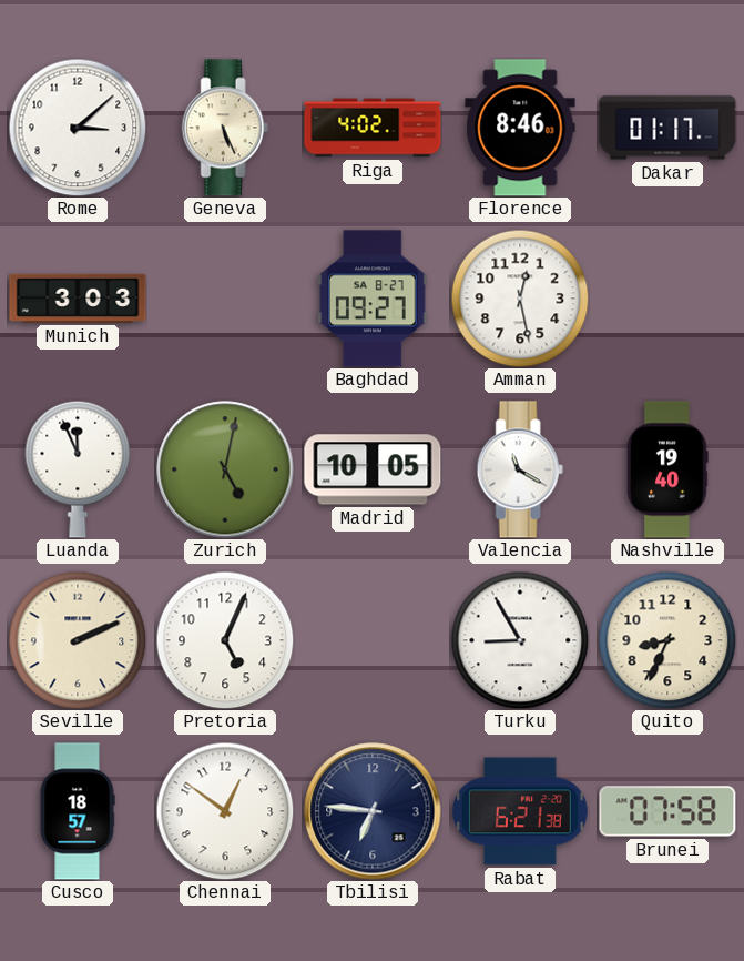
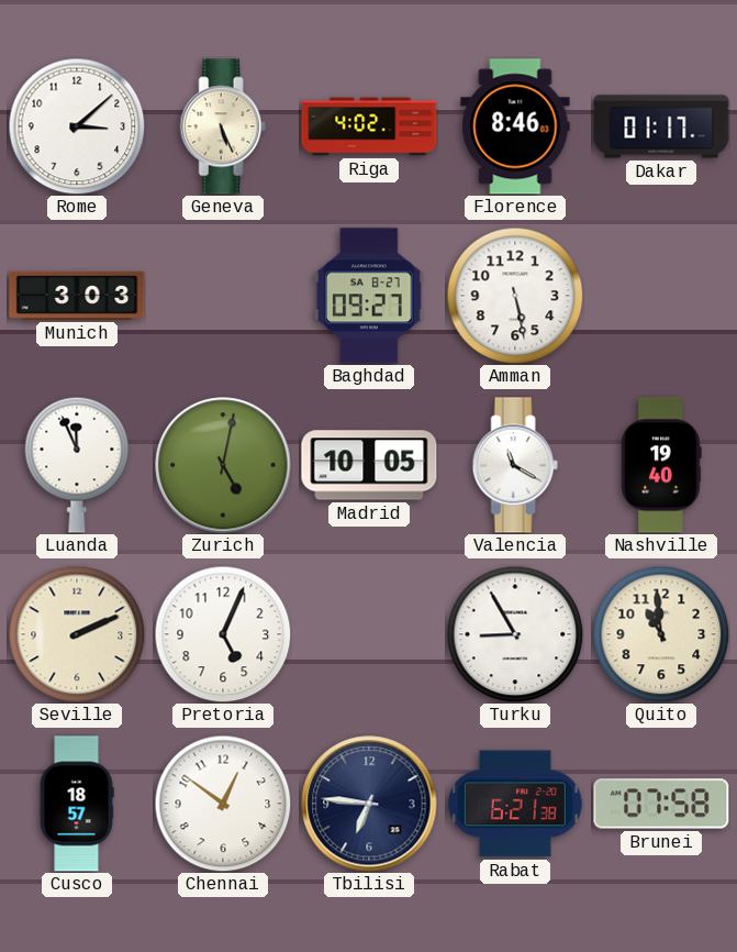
Amman: 12:28 -> 5:28
Quito: 8:34 -> 10:59
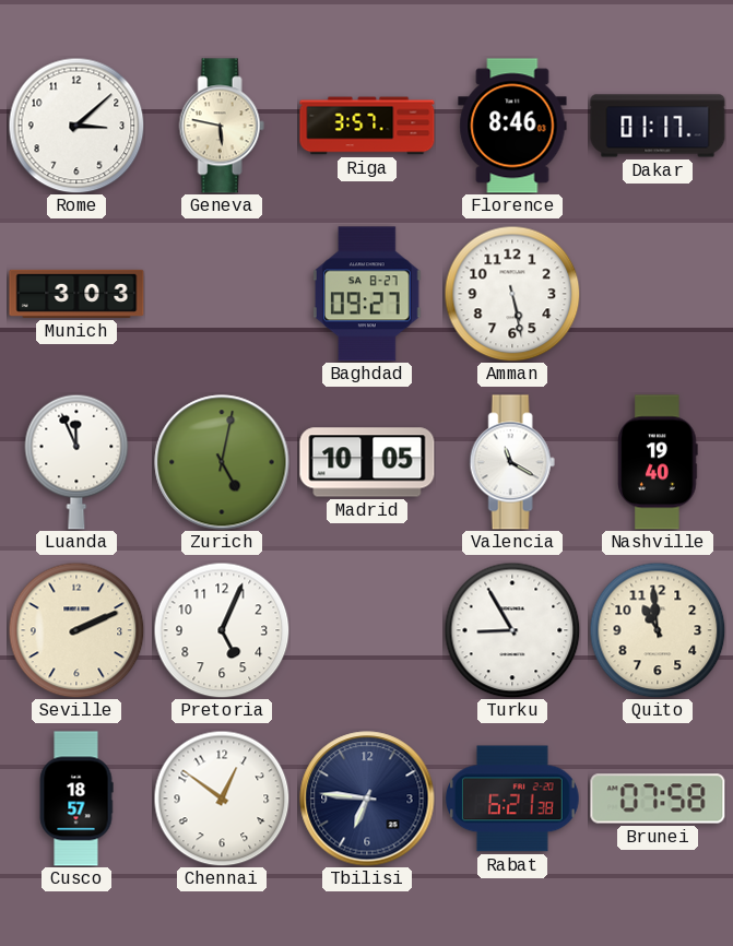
Geneva: 5:26 -> 5:47
Riga: 4:02 -> 3:57
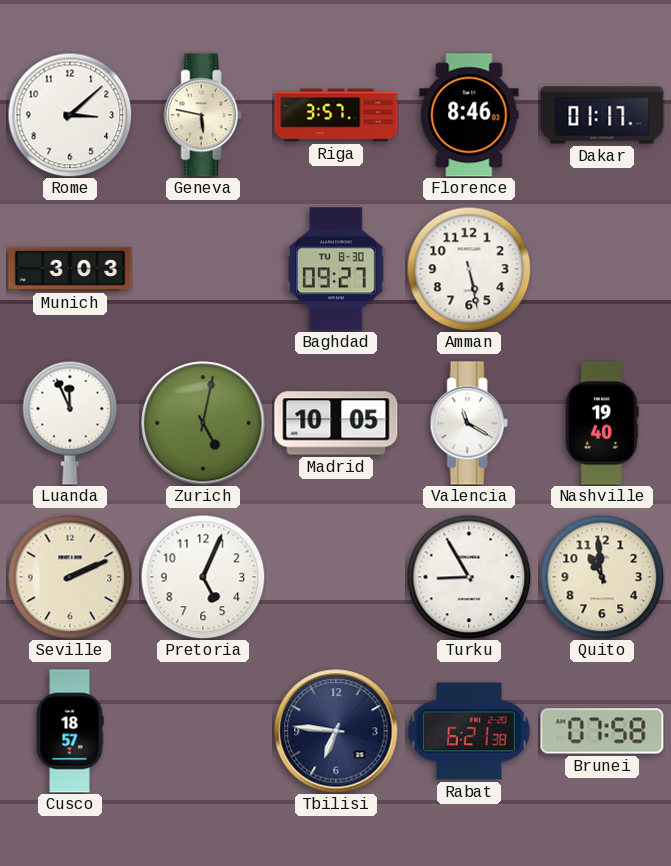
Baghdad date: SA 8-27 -> TU 8-30
Chennai: 12:51 -> none
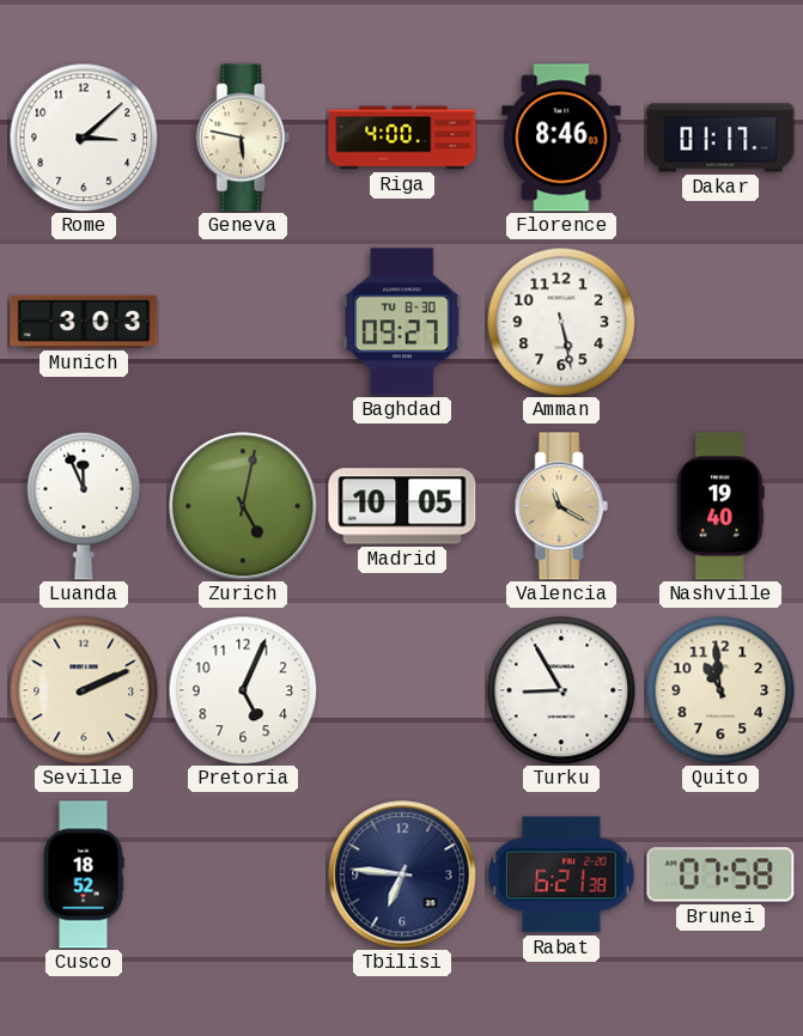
Riga: 3:57 -> 4:00
Valencia dial: white -> champagne
Cusco: 18:57 -> 18:52
